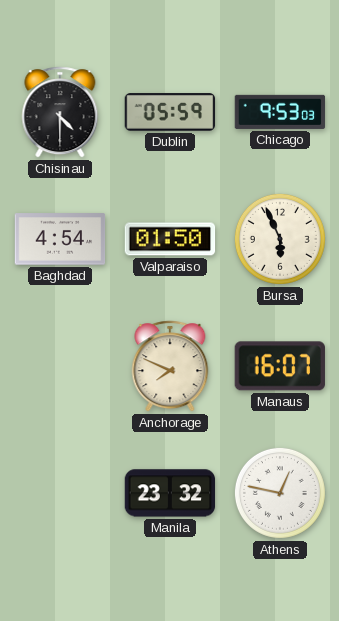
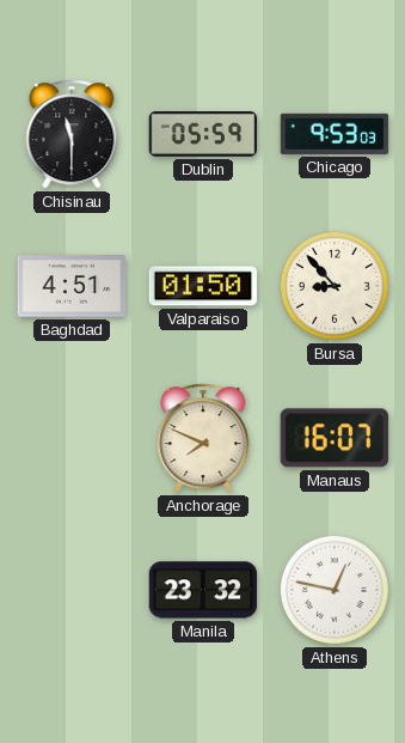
Chisinau: 4:30 -> 11:30
Baghdad: 4:54 -> 4:51
Bursa: 5:56 -> 8:53
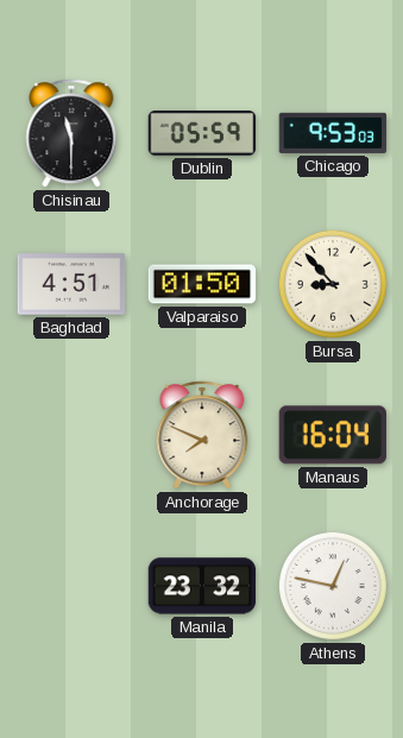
Manaus: 16:07 -> 16:04
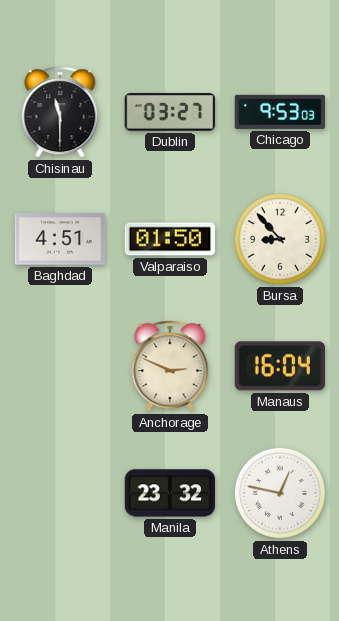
Dublin: 05:59 -> 03:27
Anchorage: 7:49 -> 2:49
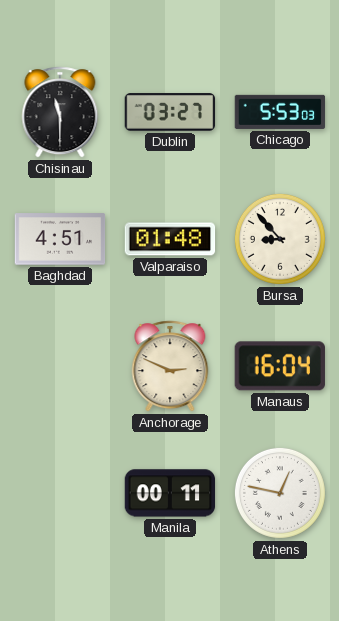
Chicago: 9:53 -> 5:53
Valparaiso: 01:50 -> 01:48
Manila: 23:32 -> 00:11
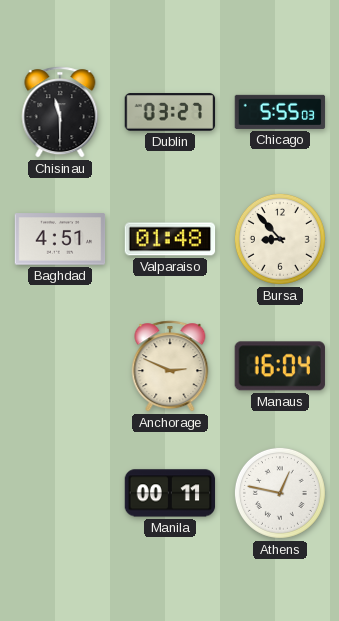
Chicago: 5:53 -> 5:55
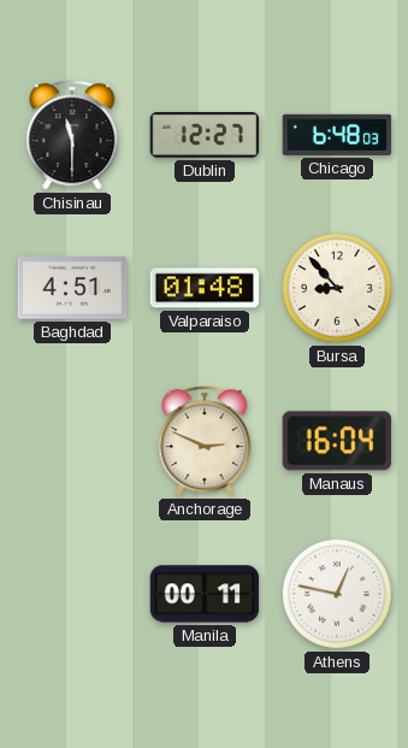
Dublin: 03:27 -> 12:27
Chicago: 5:55 -> 6:48
